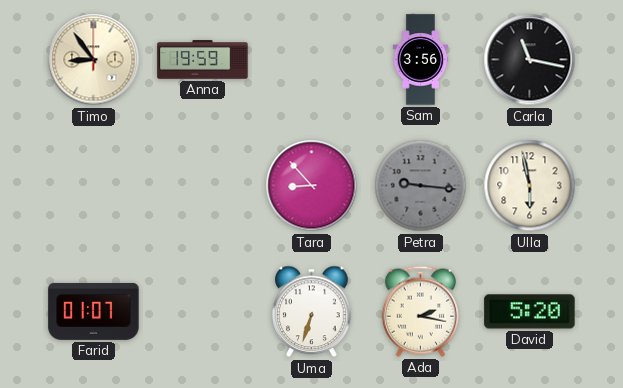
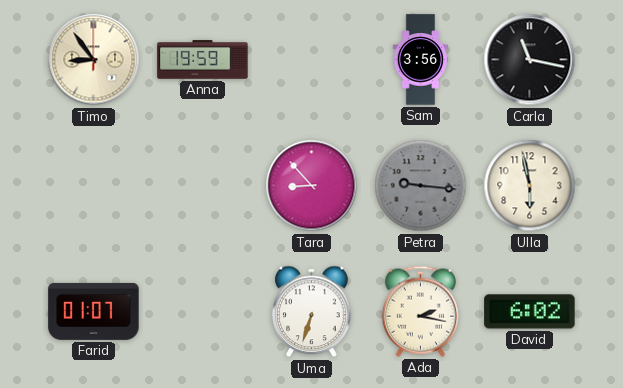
David: 5:20 -> 6:02
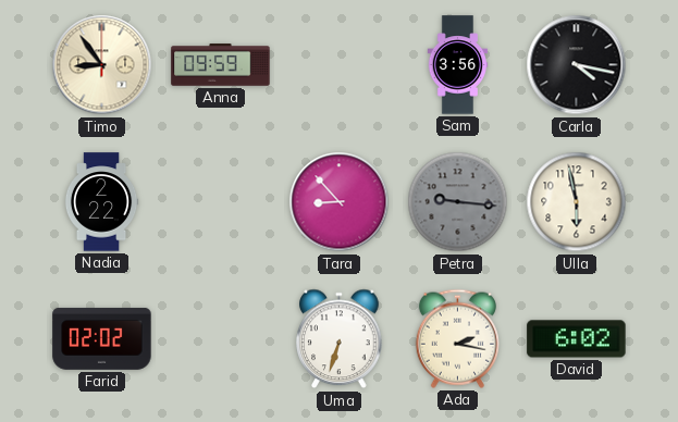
Anna: 19:59 -> 09:59
Carla: 11:17 -> 4:17
Nadia: none -> 2:22
Farid: 01:07 -> 02:02
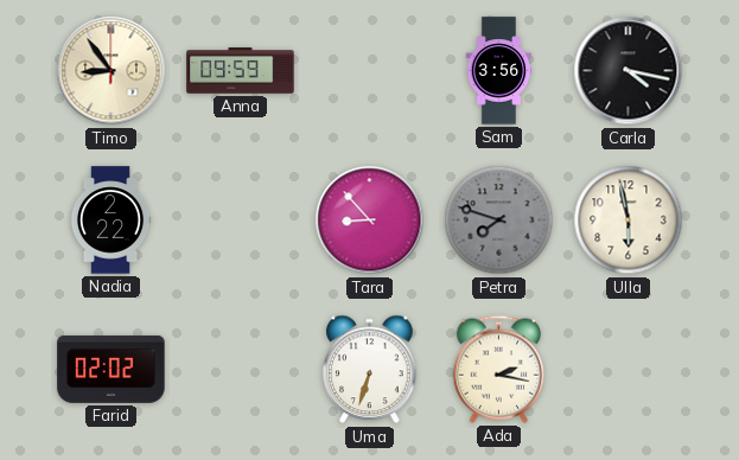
Petra: 9:16 -> 7:48
David: 6:02 -> none
